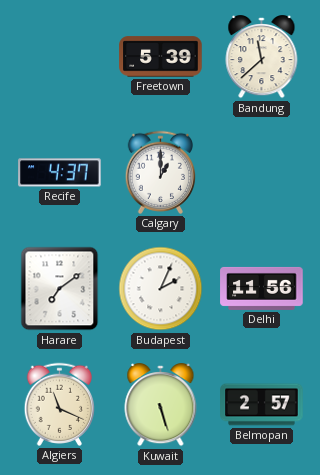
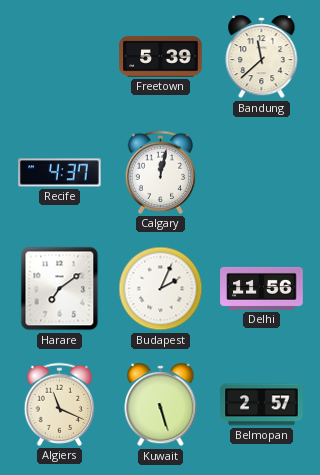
Calgary: 1:00 -> 12:02
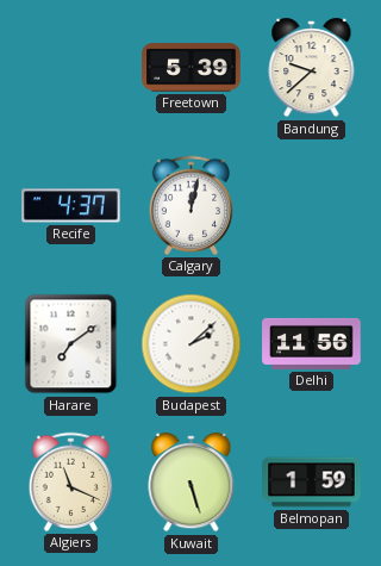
Bandung: 11:38 -> 9:38
Budapest: 2:04 -> 2:08
Belmopan: 2:57 -> 1:59
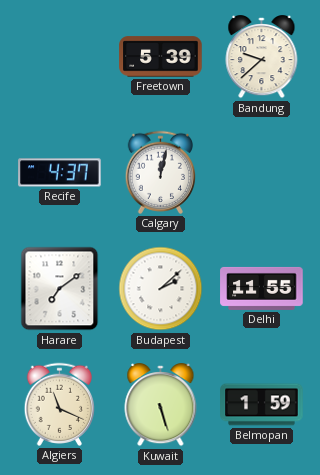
Delhi: 11:56 -> 11:55
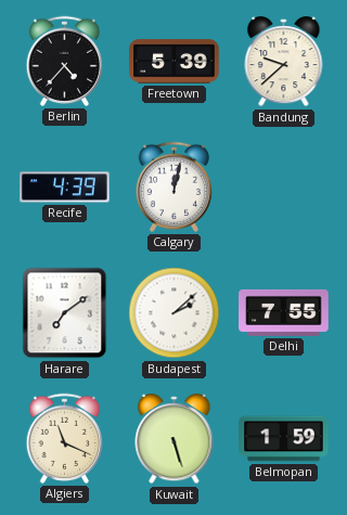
Berlin: none -> 4:37
Recife: 4:37 -> 4:39
Delhi: 11:55 -> 7:55
